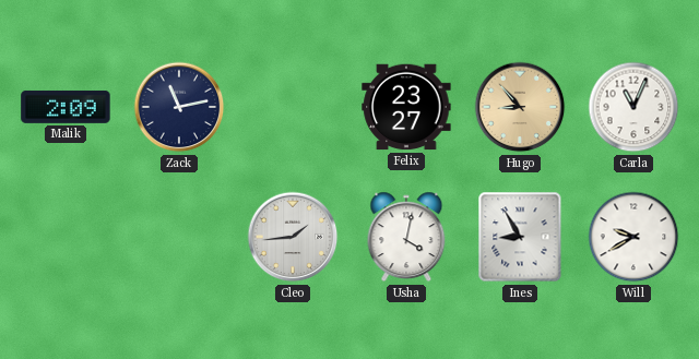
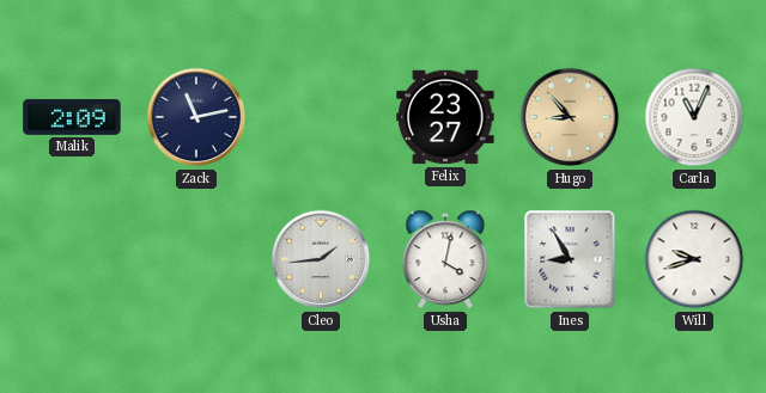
Will: 9:40 -> 9:42
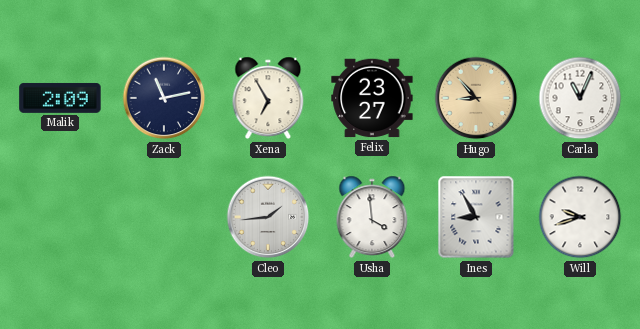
Xena: none -> 6:55
Usha: 4:02 -> 3:59
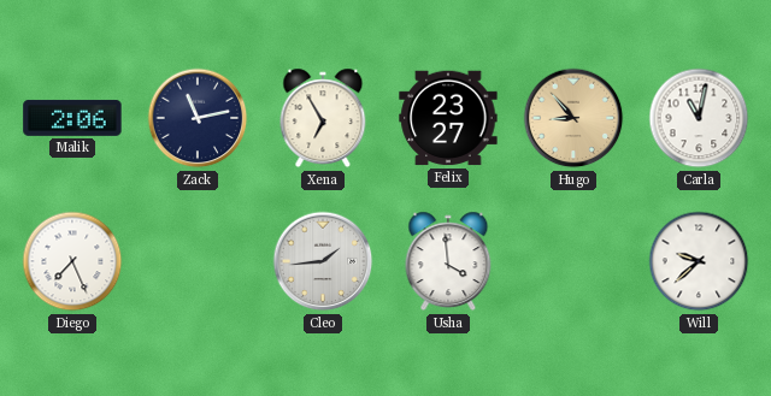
Malik: 2:09 -> 2:06
Carla: 11:04 -> 11:02
Diego: none -> 7:26
Ines: 8:55 -> none
Will: 9:42 -> 9:38
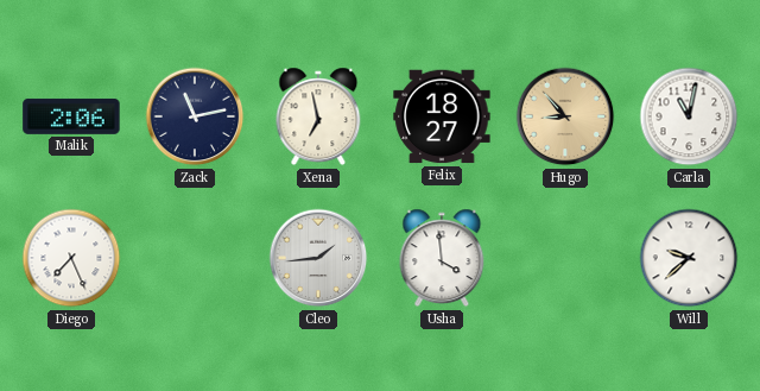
Xena: 6:55 -> 6:58
Felix: 23:27 -> 18:27
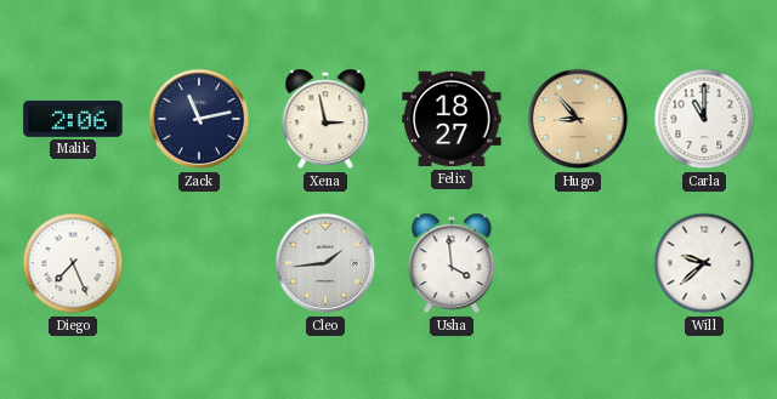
Xena: 6:58 -> 2:58
Carla: 11:02 -> 11:00
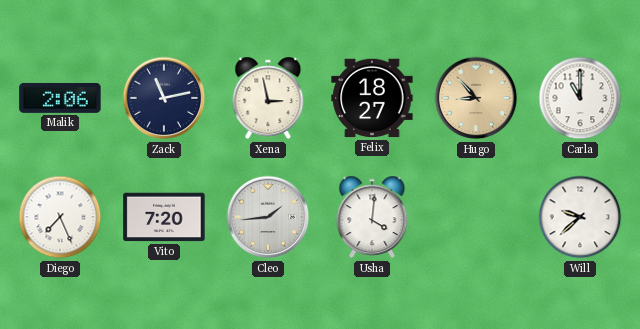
Vito: none -> 7:20
Usha: 3:59 -> 4:01
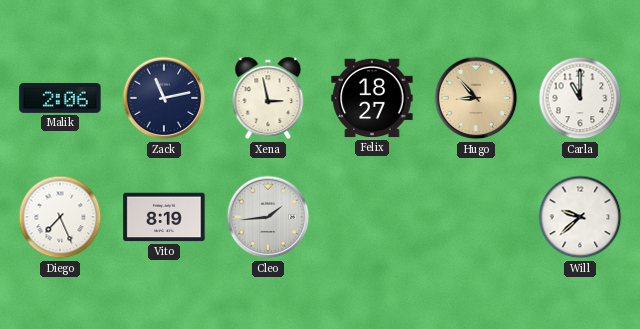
Vito: 7:20 -> 8:19
Usha: 4:01 -> none
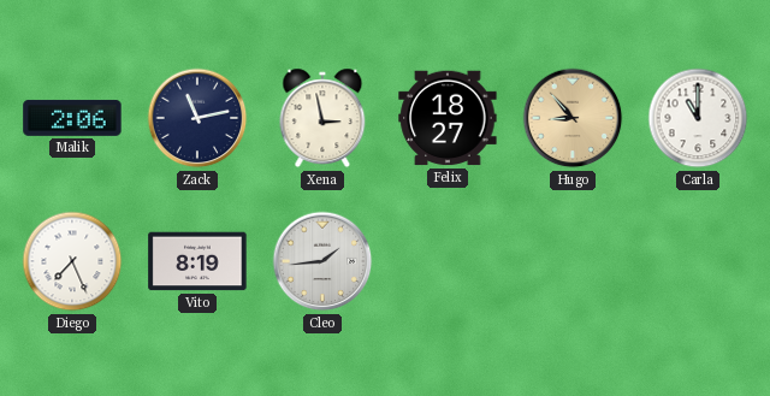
Will: 9:38 -> none
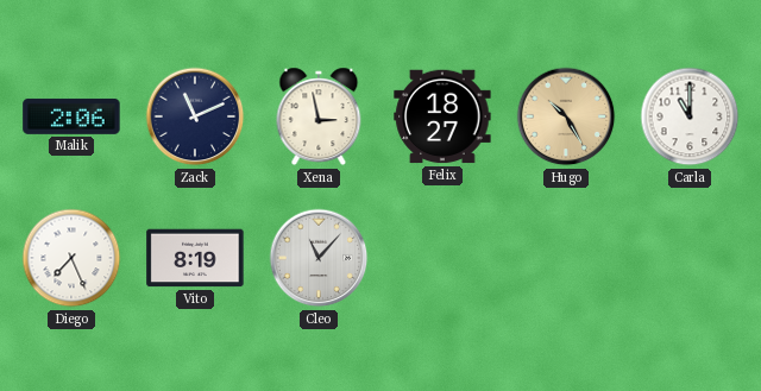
Zack: 11:13 -> 11:11
Hugo: 8:53 -> 10:25
Cleo: 1:44 -> 11:07
